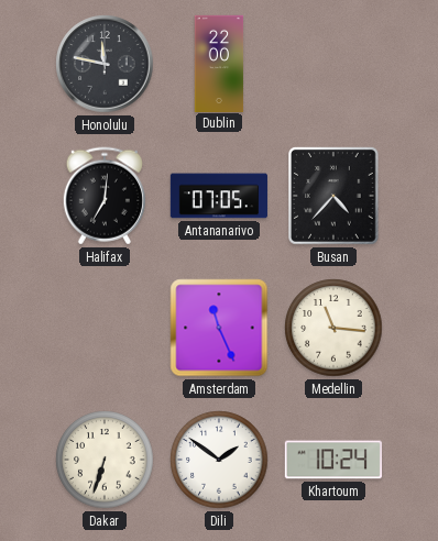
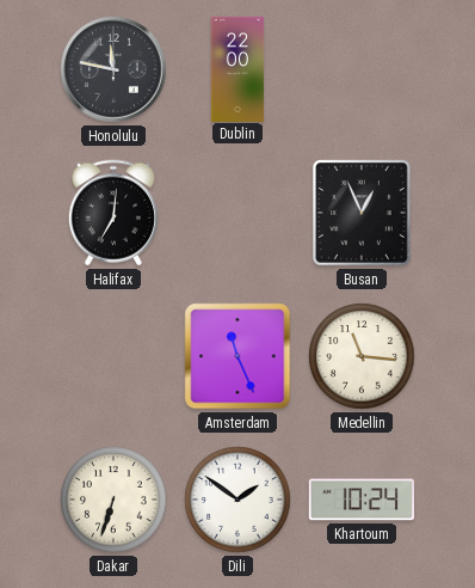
Antananarivo: 07:05 -> none
Busan: 4:37 -> 12:56
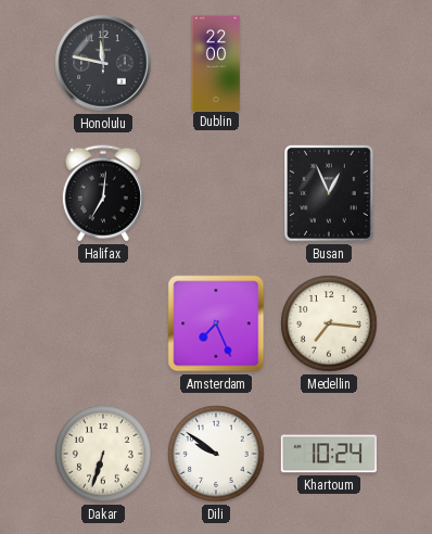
Amsterdam: 11:26 -> 7:26
Medellin: 11:16 -> 7:16
Dili: 1:51 -> 9:51
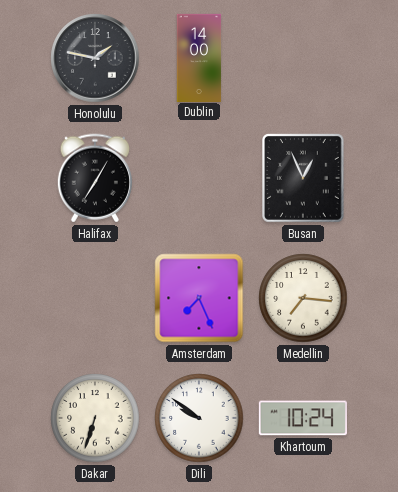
Honolulu: 11:47 -> 1:47
Dublin: 22:00 -> 14:00
Halifax: 7:01 -> 7:05
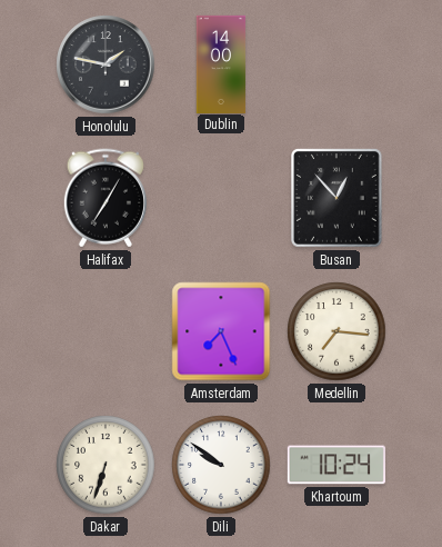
Busan: 12:56 -> 12:53
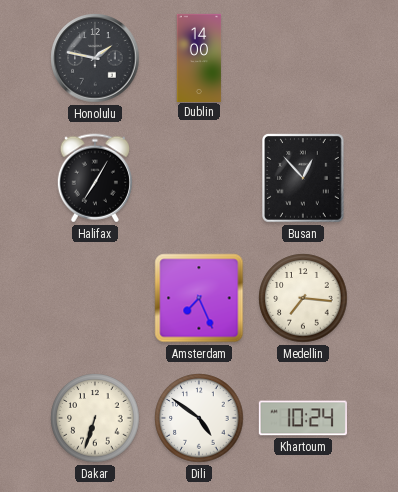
Dili: 9:51 -> 4:51
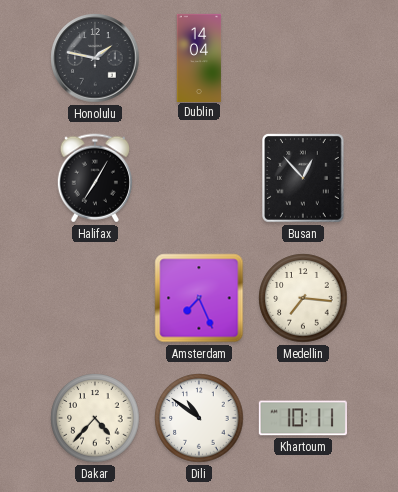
Dublin: 14:00 -> 14:04
Dakar: 6:33 -> 4:37
Dili: 4:51 -> 10:51
Khartoum: 10:24 -> 10:11
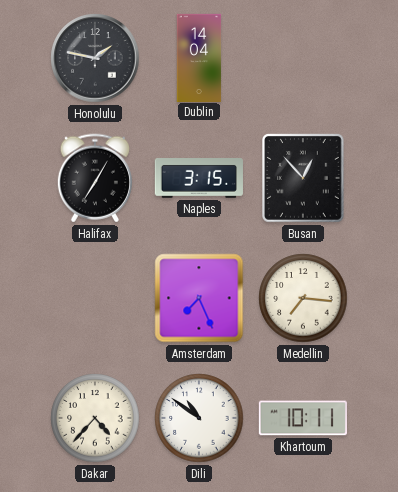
Naples: none -> 3:15
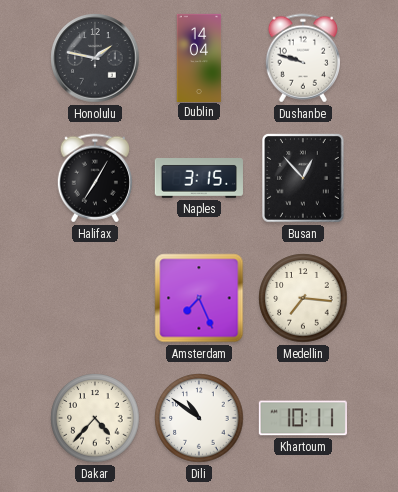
Dushanbe: none -> 9:48
